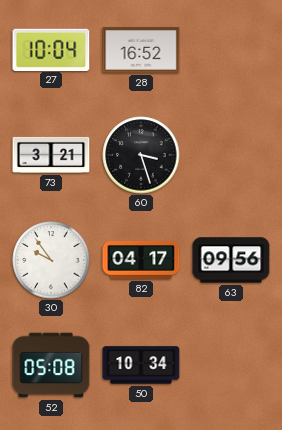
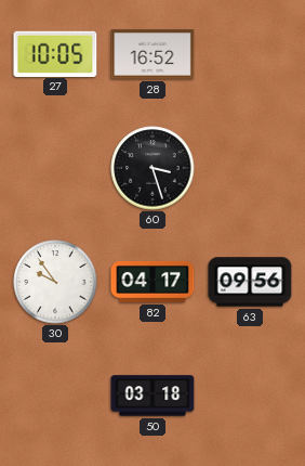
27: 10:04 -> 10:05
73: 3:21 -> none
52: 05:08 -> none
50: 10:34 -> 03:18
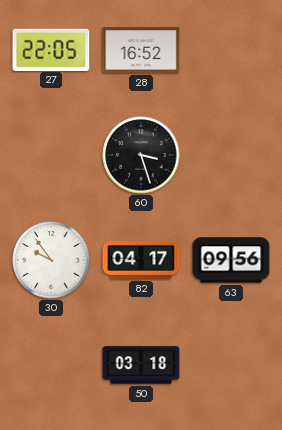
27: 10:05 -> 22:05
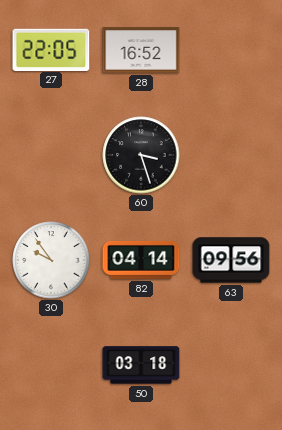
82: 04:17 -> 04:14
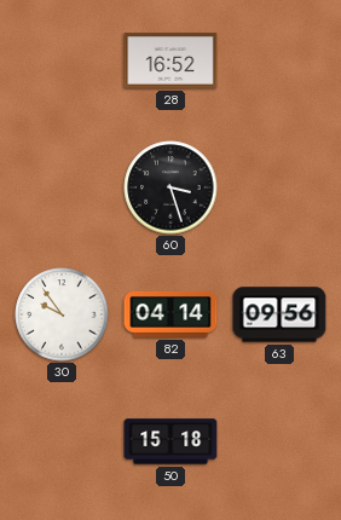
27: 22:05 -> none
50: 03:18 -> 15:18
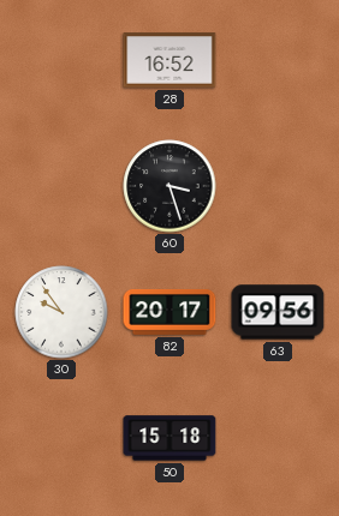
82: 04:14 -> 20:17
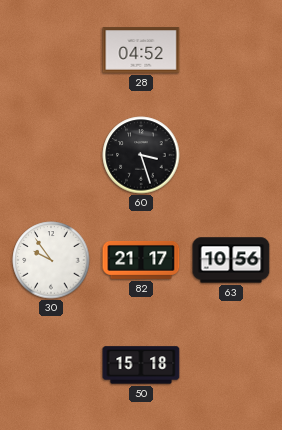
28: 16:52 -> 04:52
82: 20:17 -> 21:17
63: 09:56 -> 10:56
